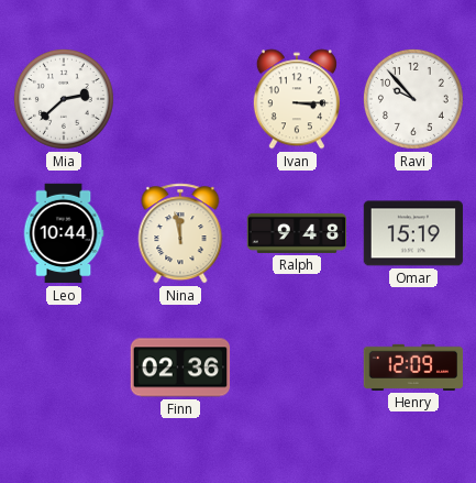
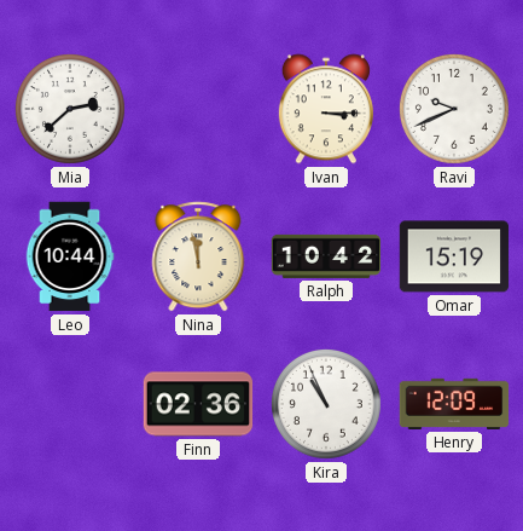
Ravi: 9:53 -> 9:41
Ralph: 9:48 -> 10:42
Kira: none -> 10:56
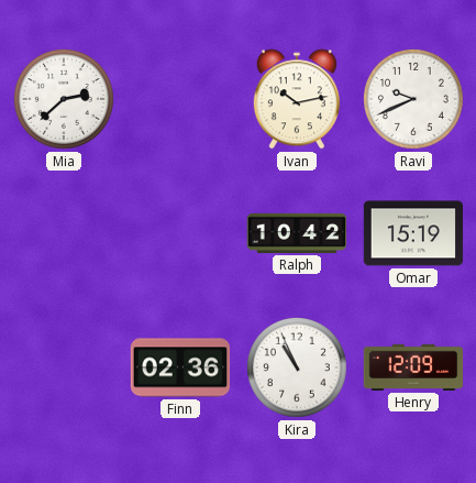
Ivan: 3:15 -> 10:13
Leo: 10:44 -> none
Nina: 11:58 -> none
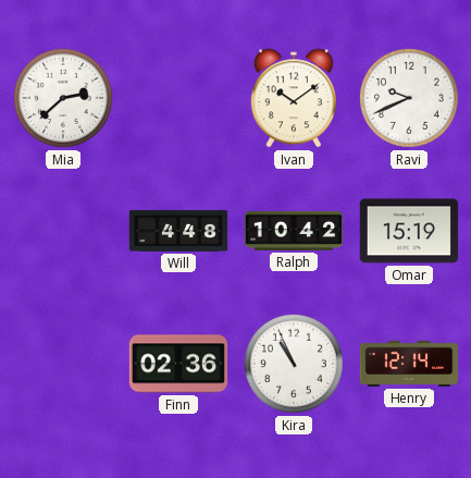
Ivan: 10:13 -> 10:09
Will: none -> 4:48
Henry: 12:09 -> 12:14
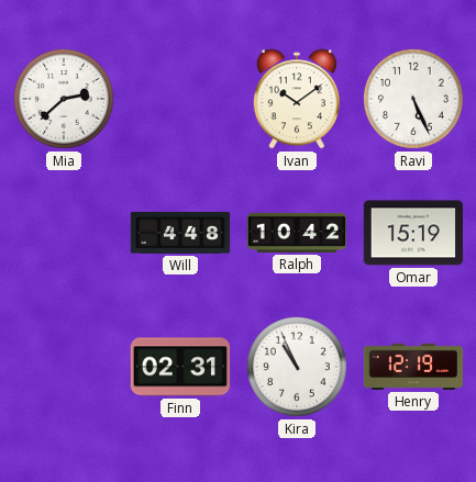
Ravi: 9:41 -> 5:26
Finn: 02:36 -> 02:31
Henry: 12:14 -> 12:19
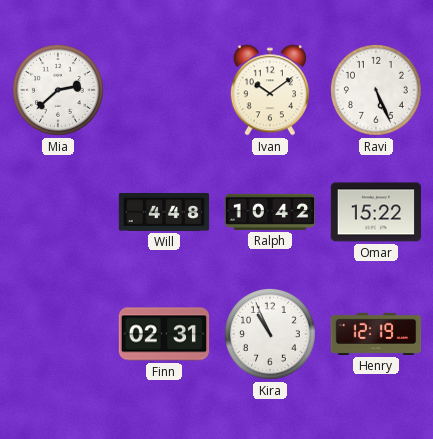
Omar: 15:19 -> 15:22
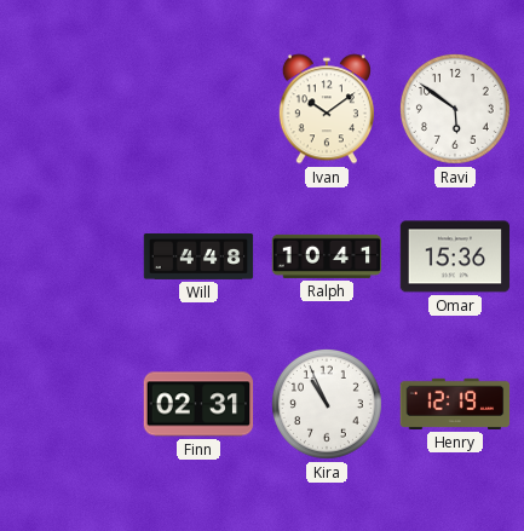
Mia: 2:38 -> none
Ravi: 5:26 -> 5:51
Ralph: 10:42 -> 10:41
Omar: 15:22 -> 15:36
